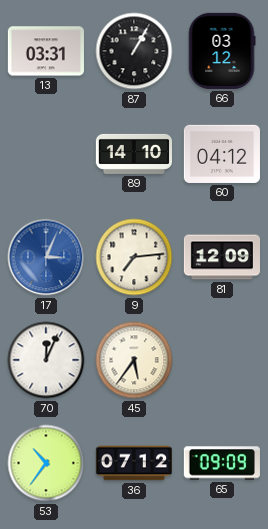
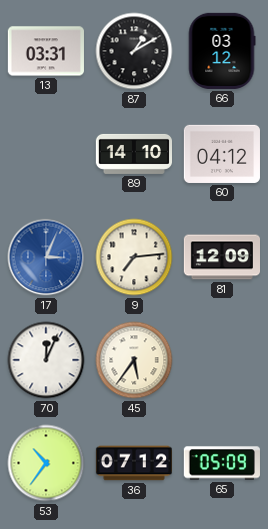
87: 1:05 -> 1:10
65: 09:09 -> 05:09
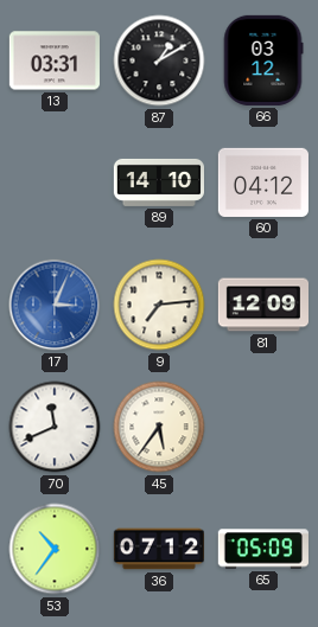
70: 12:04 -> 11:41
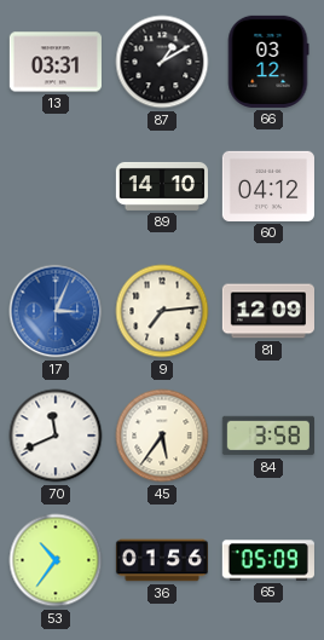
84: none -> 3:58
36: 07:12 -> 01:56
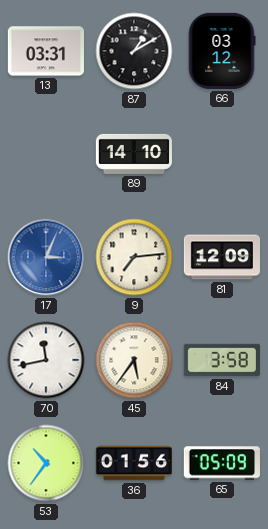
60: 04:12 -> none
70: 11:41 -> 11:43
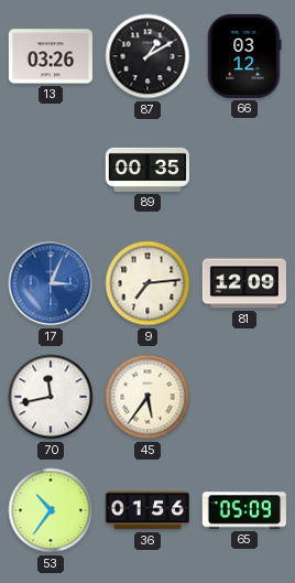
13: 03:31 -> 03:26
89: 14:10 -> 00:35
84: 3:58 -> none
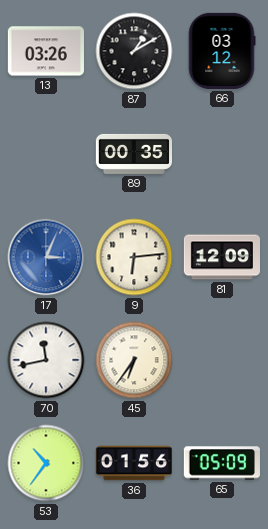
9: 7:14 -> 6:14
45: 5:36 -> 6:36
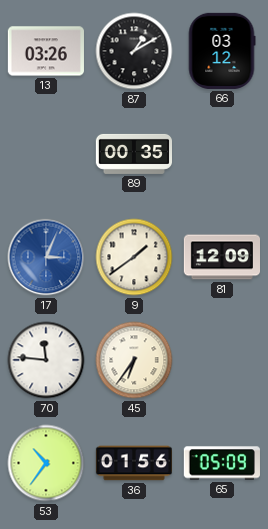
9: 6:14 -> 1:39
70: 11:43 -> 11:46
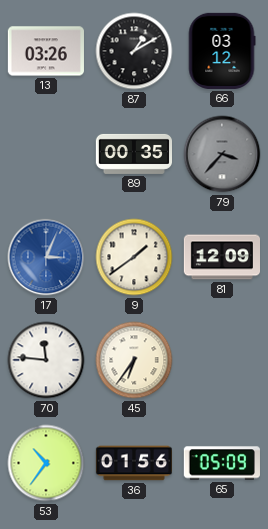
79: none -> 3:37
